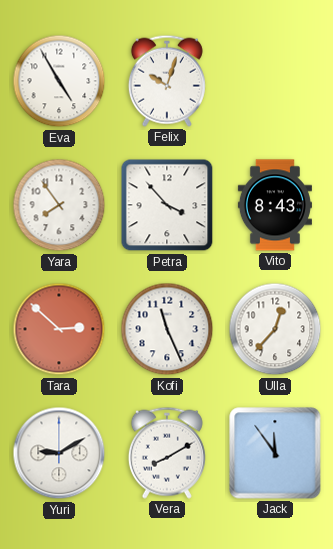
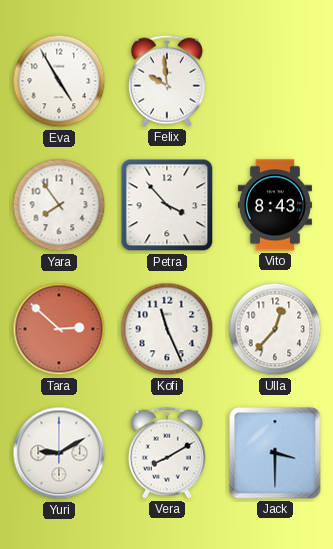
Felix: 10:03 -> 9:59
Jack: 11:54 -> 3:30
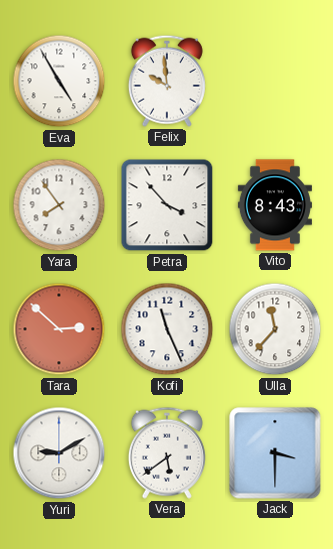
Ulla: 12:37 -> 11:37
Vera: 8:10 -> 5:39
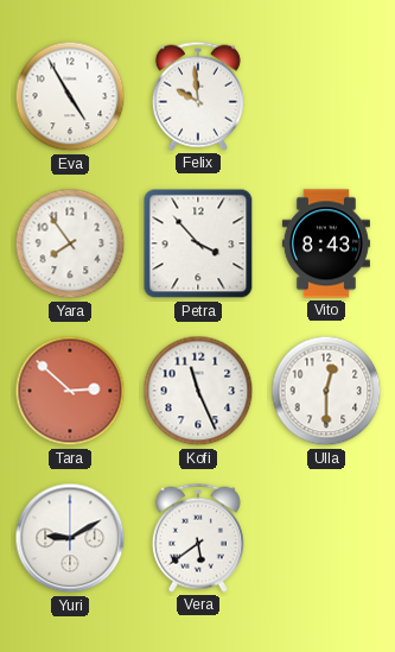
Ulla: 11:37 -> 12:30
Jack: 3:30 -> none
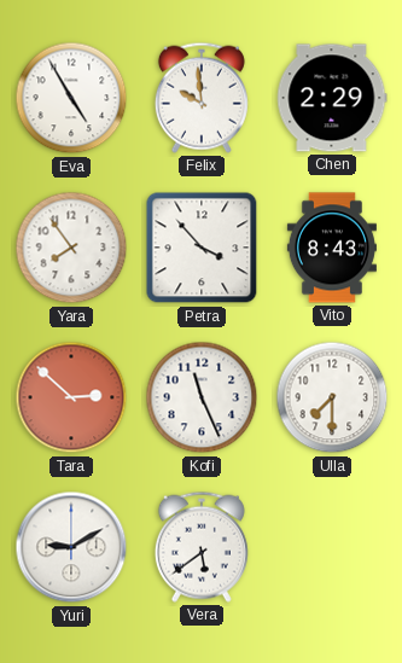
Chen: none -> 2:29
Ulla: 12:30 -> 7:30
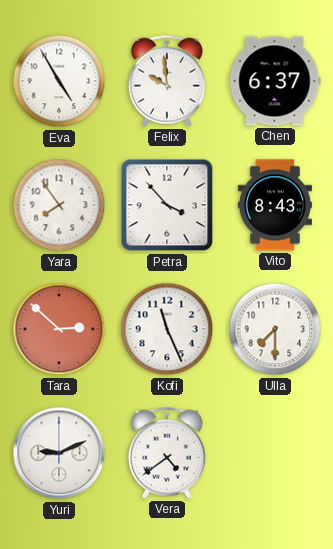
Chen: 2:29 -> 6:37
Yuri: 9:10 -> 9:11
Vera: 5:39 -> 4:39
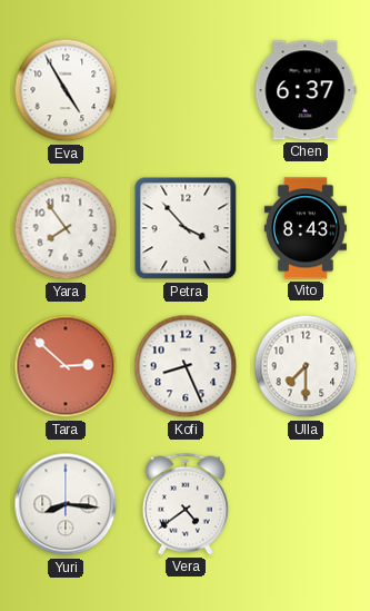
Felix: 9:59 -> none
Kofi: 11:26 -> 8:26
Yuri: 9:11 -> 8:16
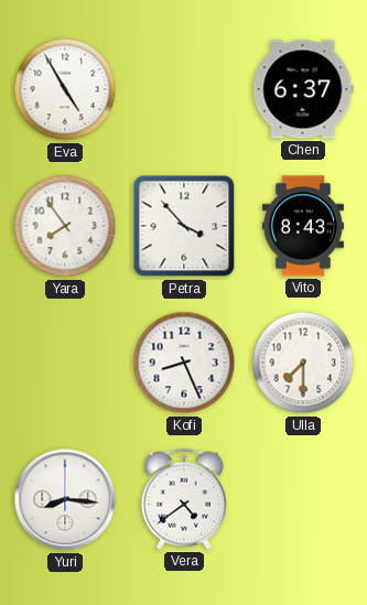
Tara: 2:52 -> none
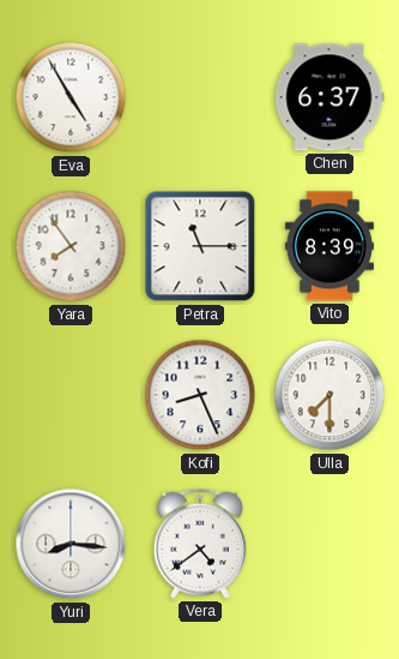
Petra: 3:53 -> 11:15
Vito: 8:43 -> 8:39
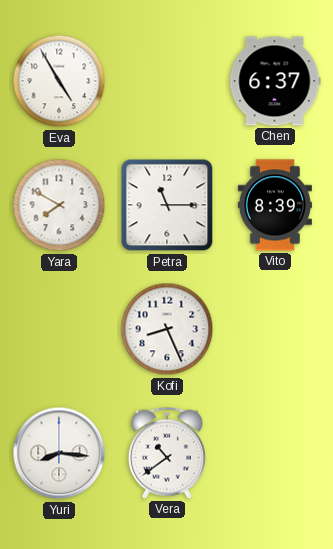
Yara: 7:54 -> 7:50
Ulla: 7:30 -> none
Vera: 4:39 -> 10:39
